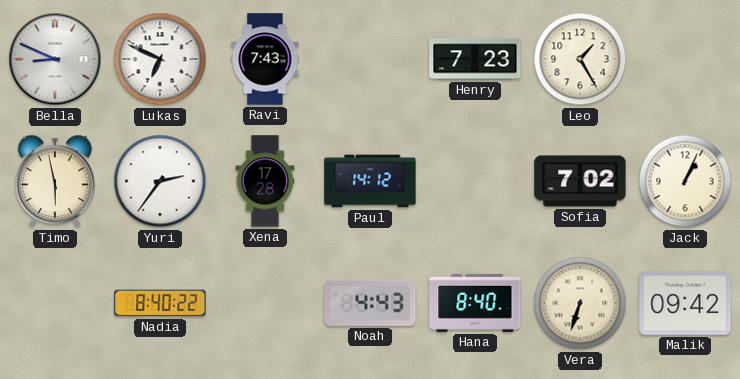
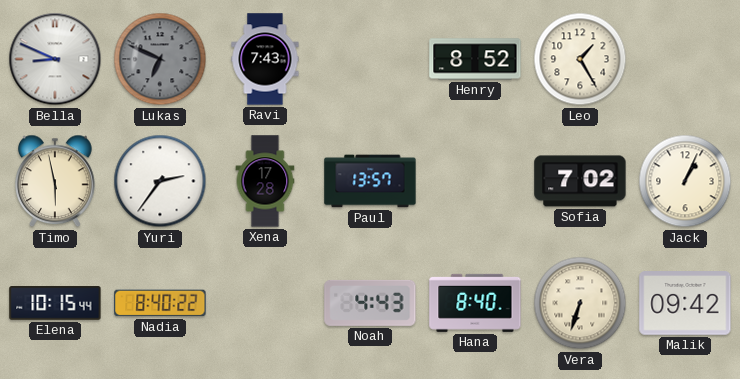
Lukas dial: white -> grey
Henry: 7:23 -> 8:52
Paul: 14:12 -> 13:57
Elena: none -> 10:15
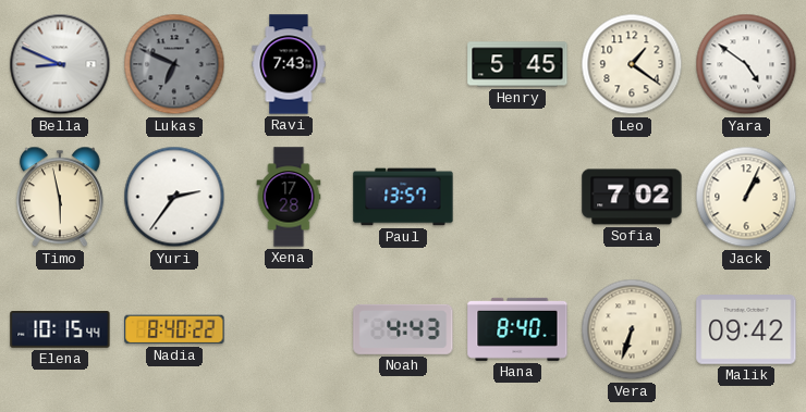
Henry: 8:52 -> 5:45
Leo: 1:25 -> 1:21
Yara: none -> 4:51
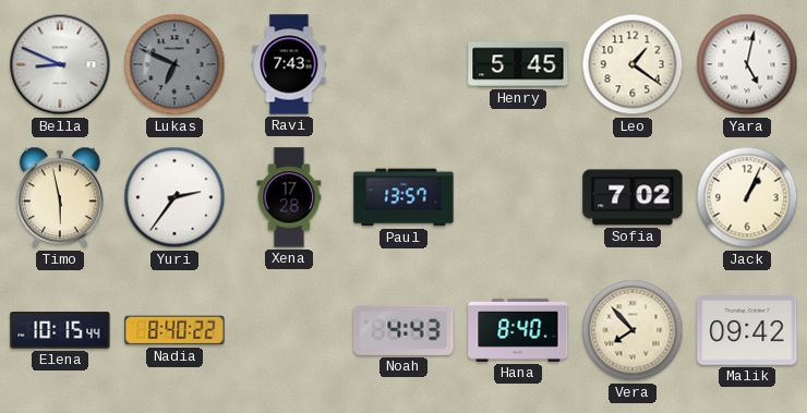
Yara: 4:51 -> 5:02
Vera: 6:33 -> 7:53
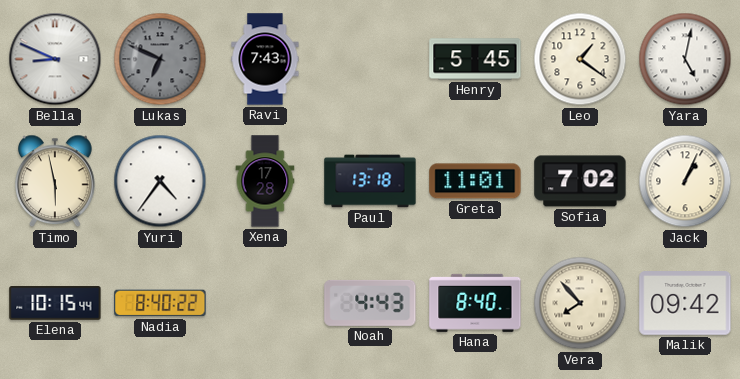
Yuri: 2:36 -> 4:36
Paul: 13:57 -> 13:18
Greta: none -> 11:01
